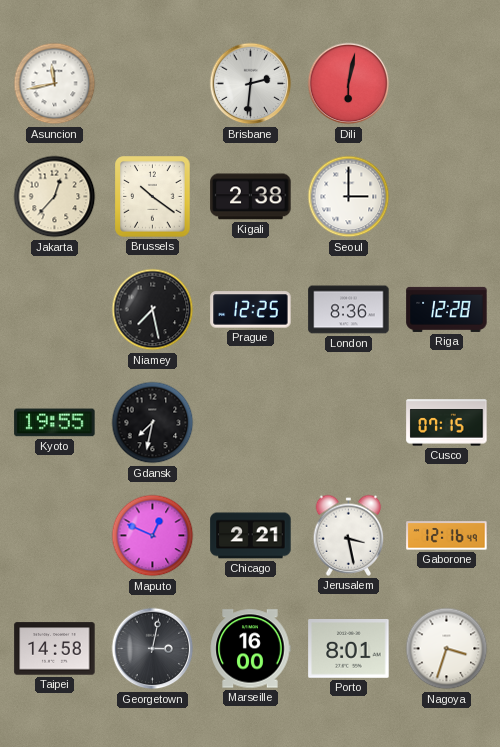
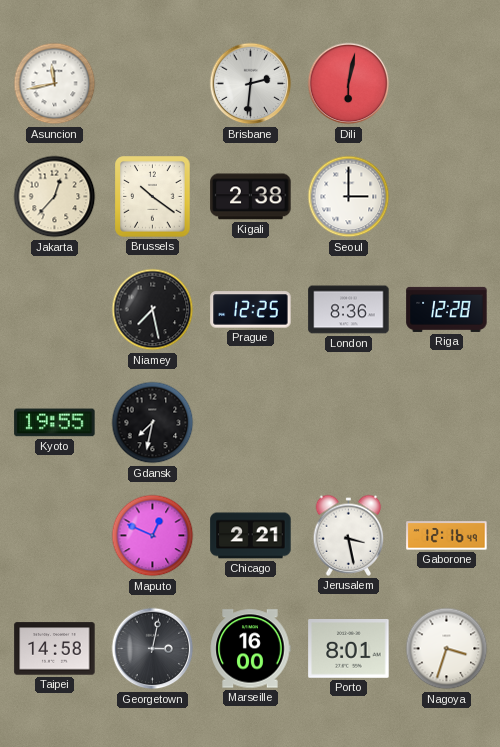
Cusco: 07:15 -> none
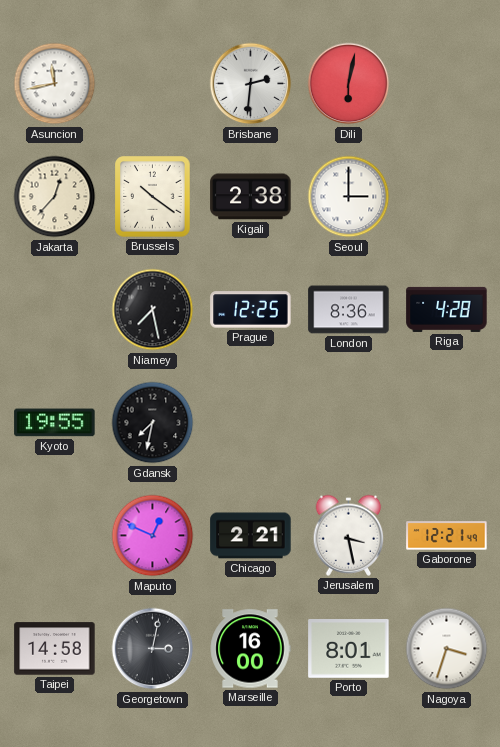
Riga: 12:28 -> 4:28
Gaborone: 12:16 -> 12:21
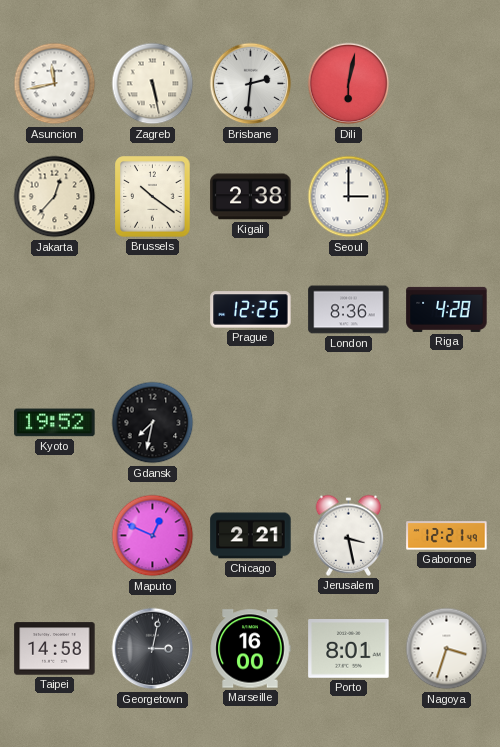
Zagreb: none -> 5:28
Niamey: 7:28 -> none
Kyoto: 19:55 -> 19:52
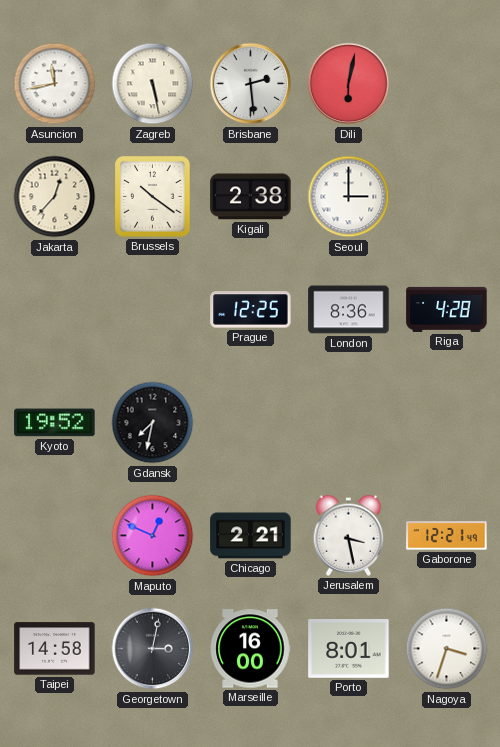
Brisbane: 2:31 -> 2:29
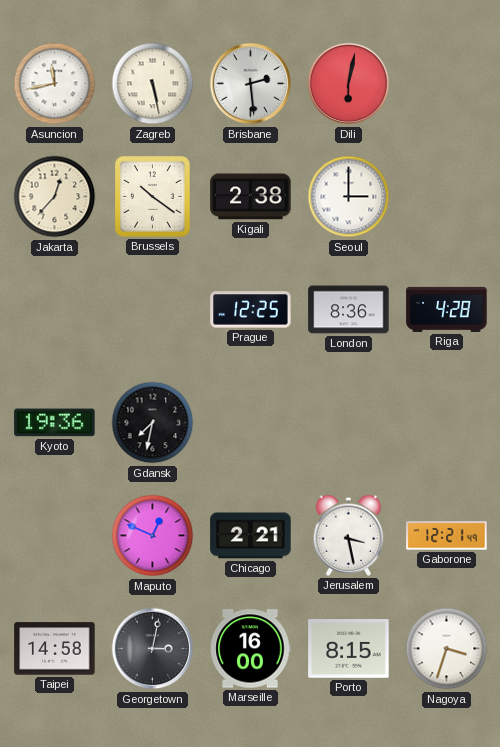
Kyoto: 19:52 -> 19:36
Porto: 8:01 -> 8:15
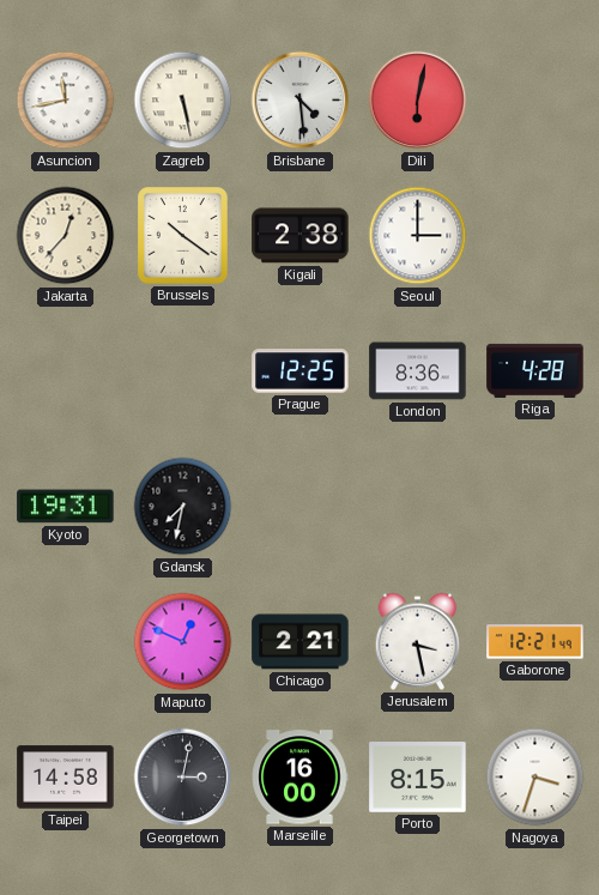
Brisbane: 2:29 -> 4:29
Kyoto: 19:36 -> 19:31
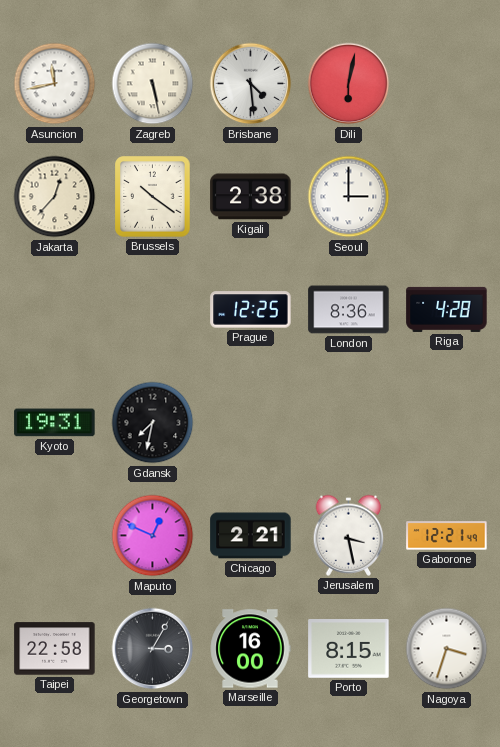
Taipei: 14:58 -> 22:58
Georgetown: 3:02 -> 3:05
